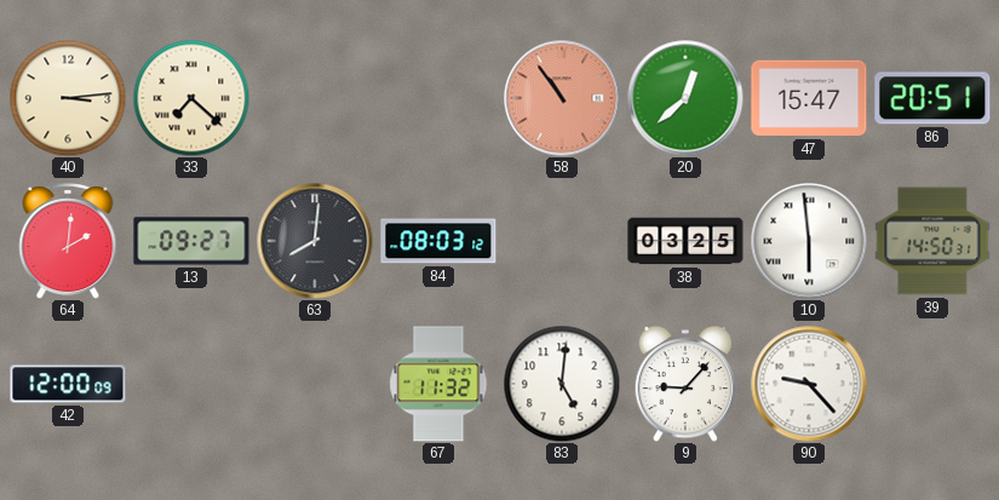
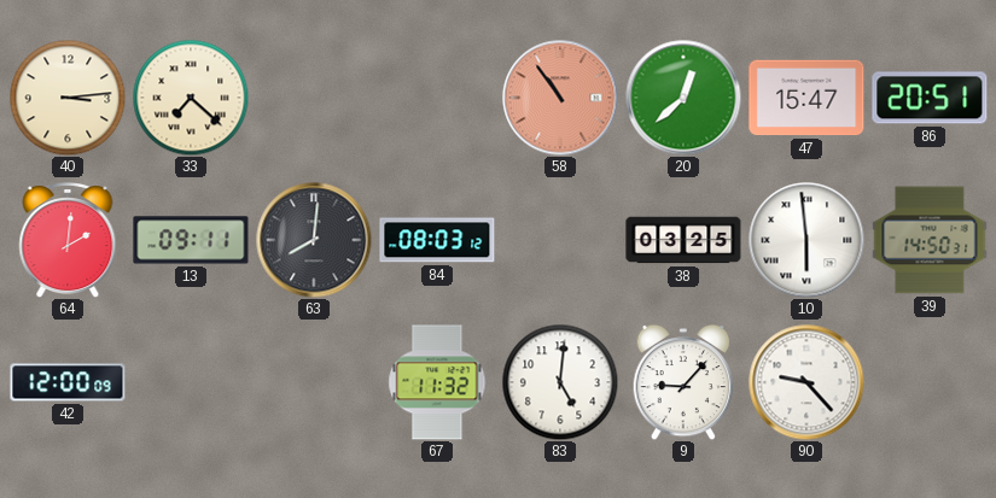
13: 09:27 -> 09:11
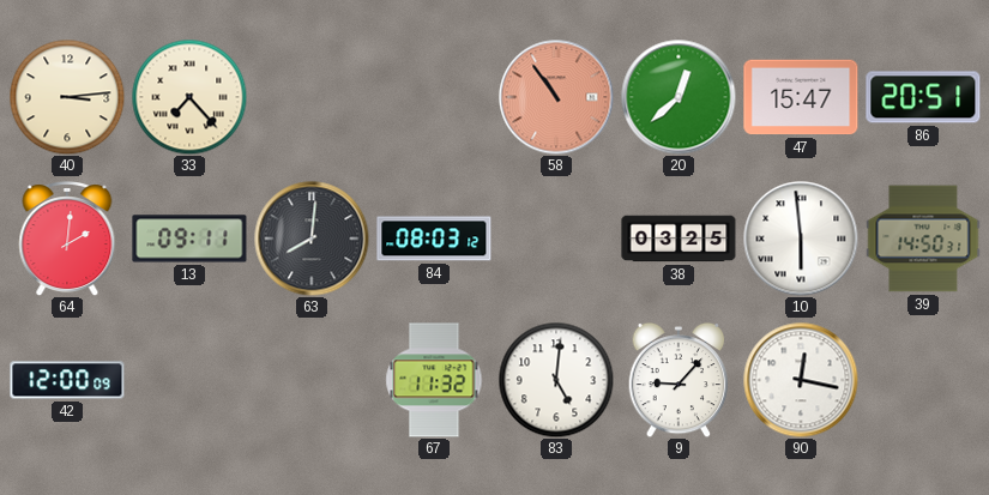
33: 7:22 -> 7:23
90: 9:23 -> 12:17
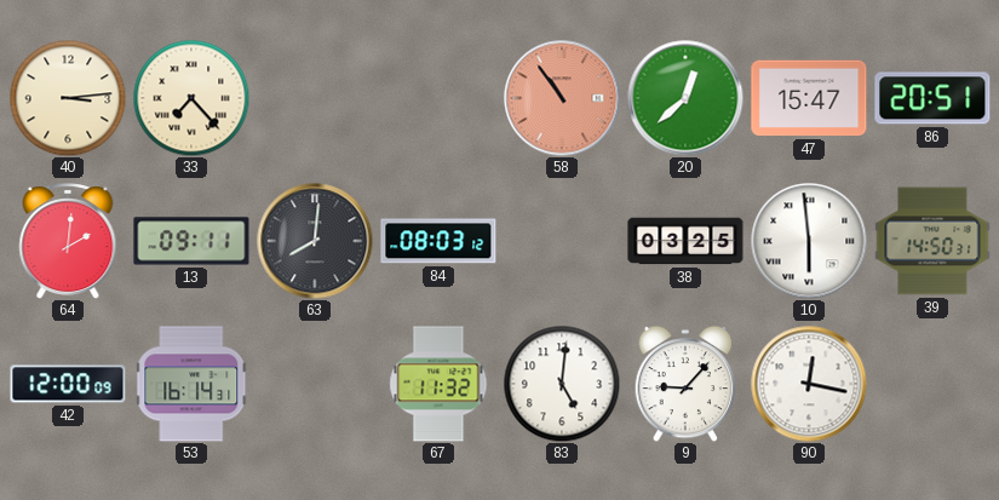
53: none -> 16:14
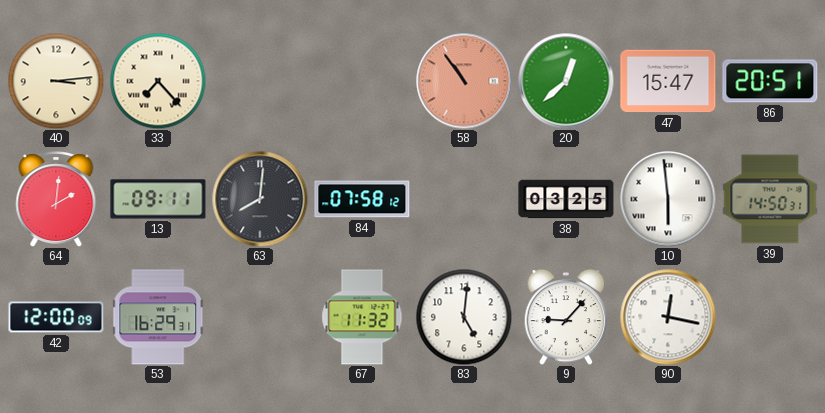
84: 08:03 -> 07:58
53: 16:14 -> 16:29
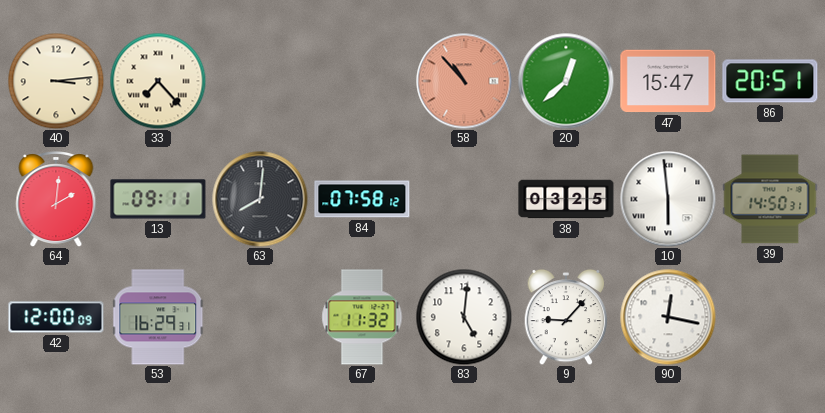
58: 10:54 -> 10:53
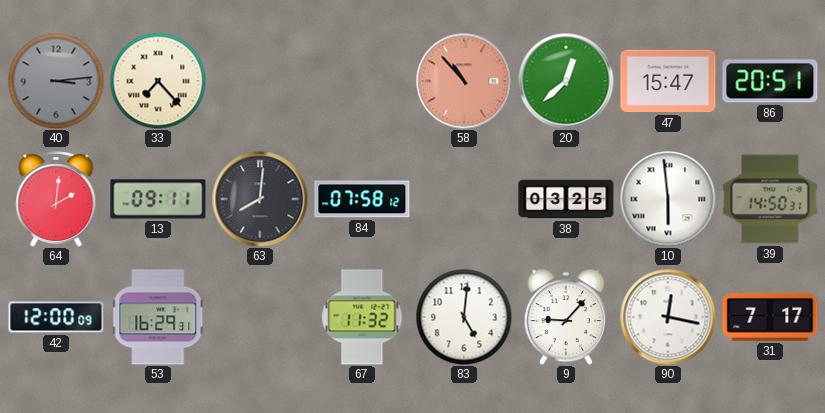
40 dial: cream -> grey
31: none -> 7:17
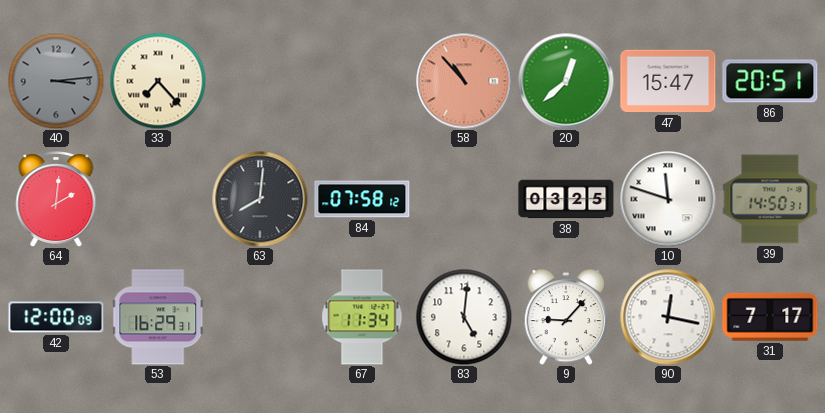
13: 09:11 -> none
10: 5:59 -> 11:48
67: 11:32 -> 11:34
